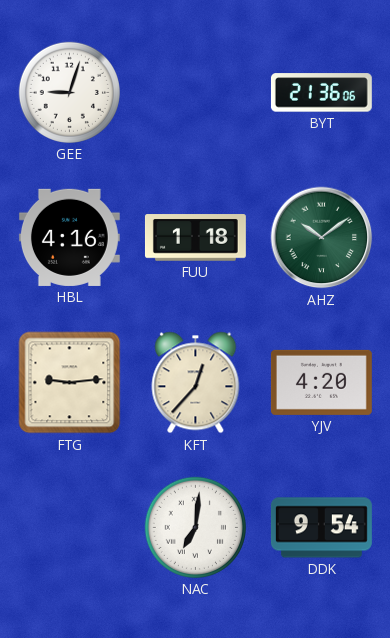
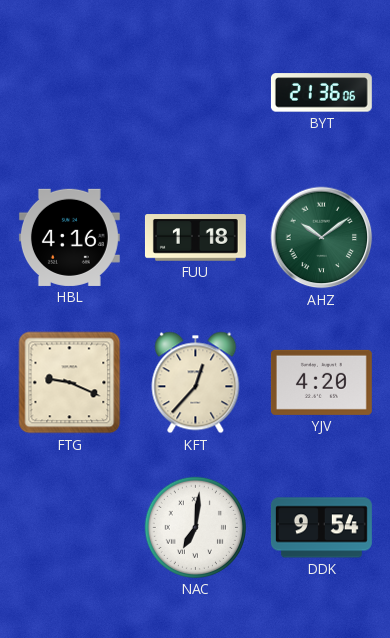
GEE: 9:03 -> none
FTG: 9:14 -> 9:19
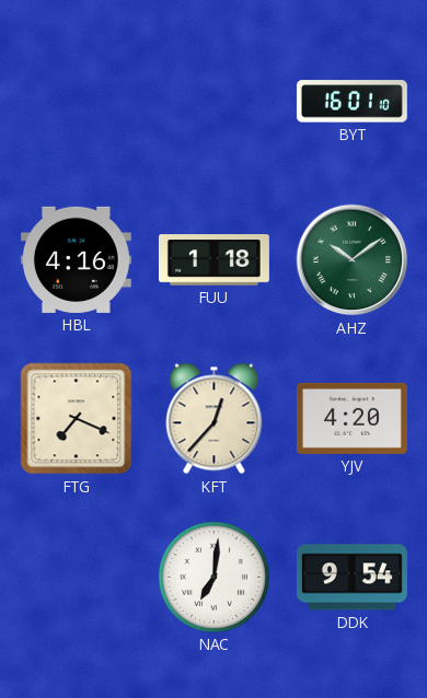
BYT: 21:36 -> 16:01
FTG: 9:19 -> 7:19
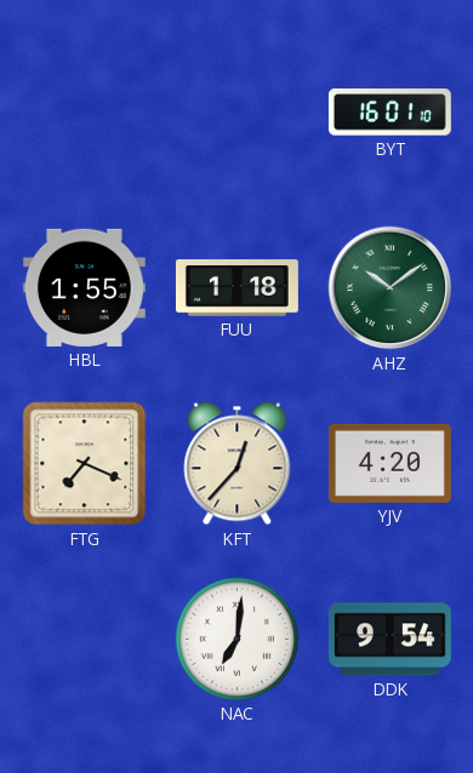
HBL: 4:16 -> 1:55
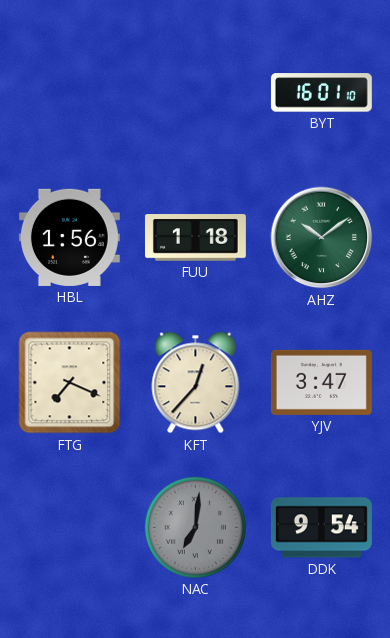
HBL: 1:55 -> 1:56
YJV: 4:20 -> 3:47
NAC dial: white -> grey
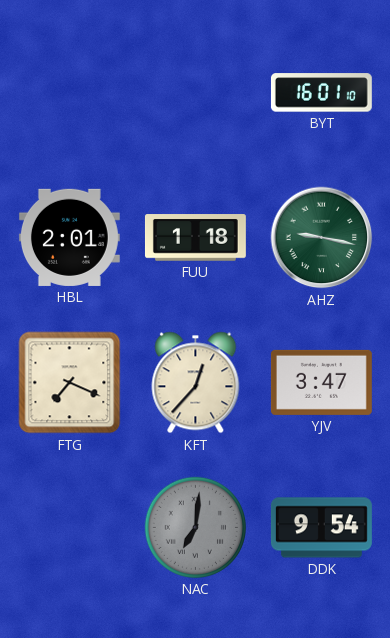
HBL: 1:56 -> 2:01
AHZ: 10:09 -> 9:17
